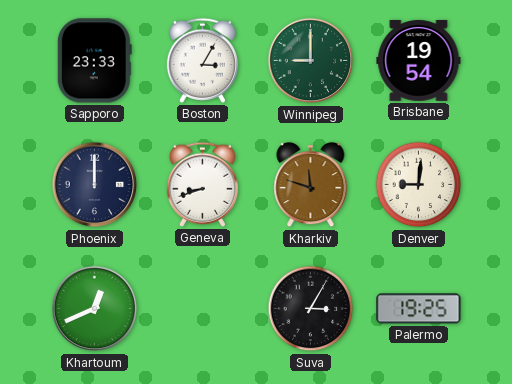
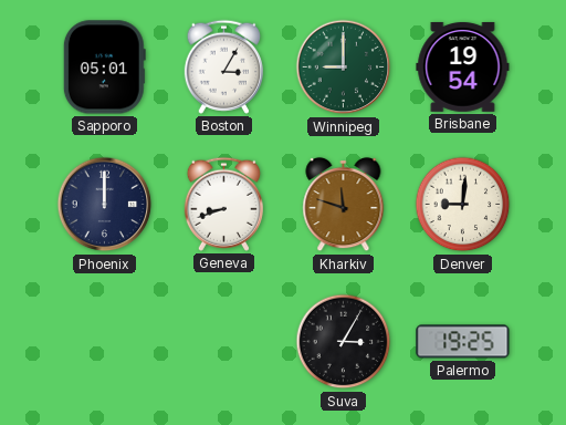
Sapporo: 23:33 -> 05:01
Khartoum: 12:41 -> none
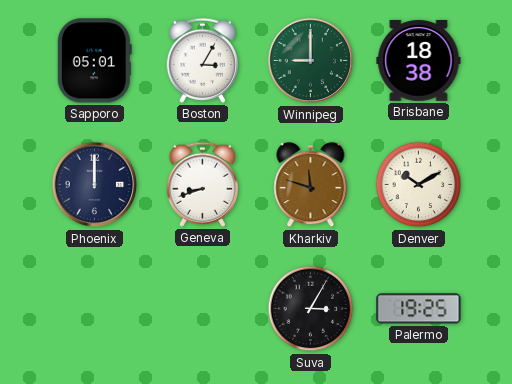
Brisbane: 19:54 -> 18:38
Denver: 9:01 -> 10:10
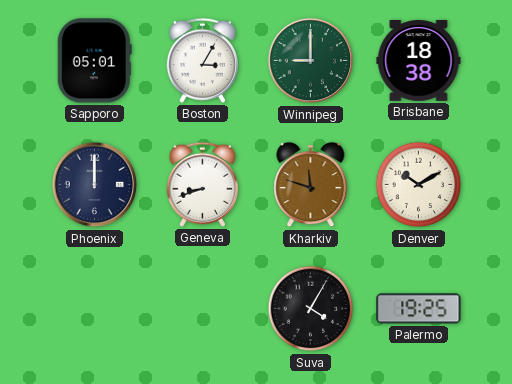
Suva: 3:05 -> 4:05
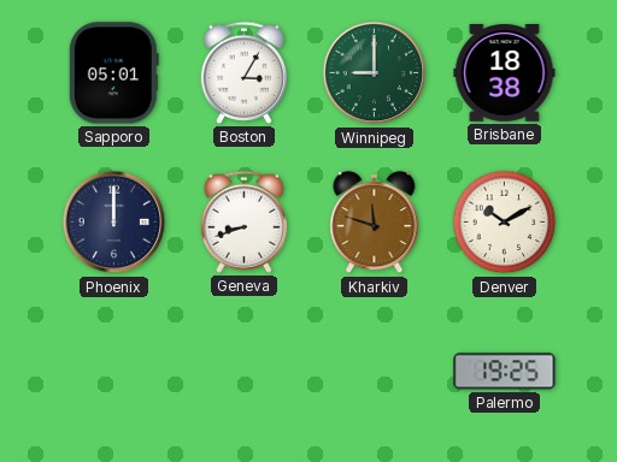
Suva: 4:05 -> none
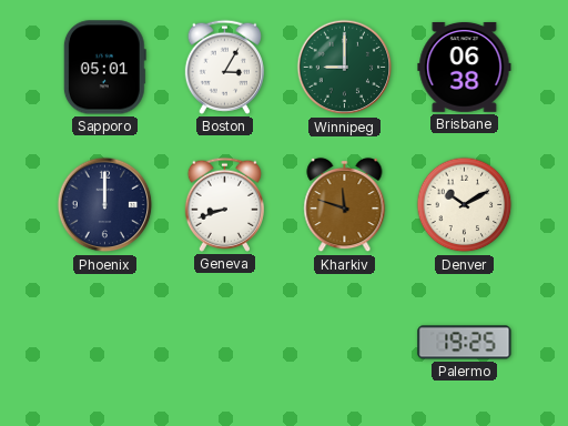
Brisbane: 18:38 -> 06:38
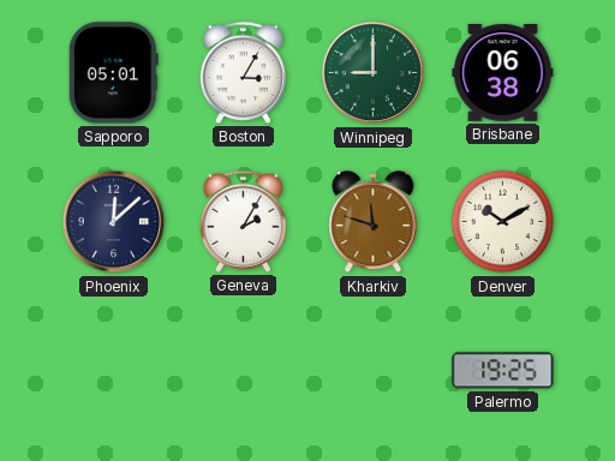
Phoenix: 12:00 -> 12:08
Geneva: 8:42 -> 2:05
